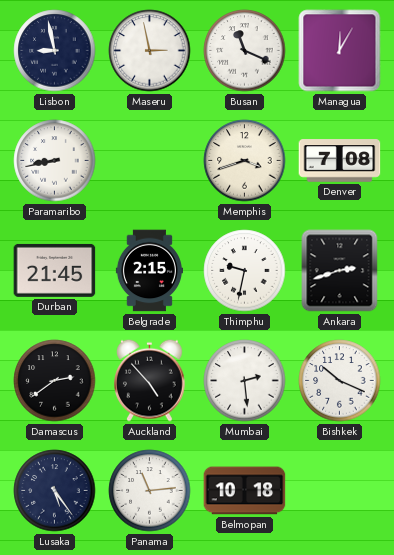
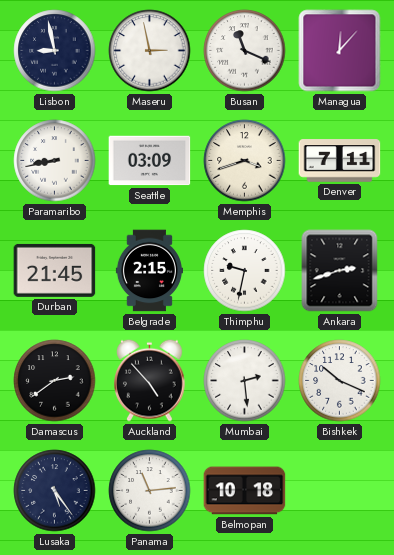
Managua: 12:05 -> 12:07
Seattle: none -> 03:09
Denver: 7:08 -> 7:11
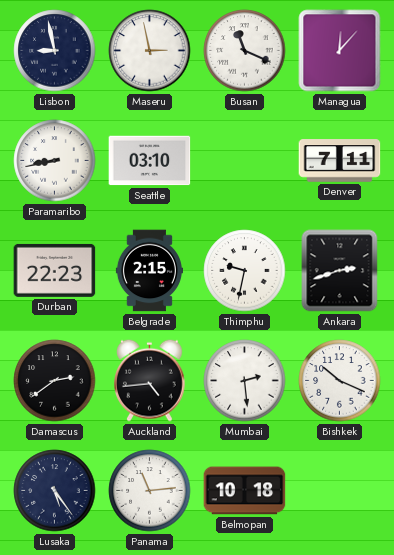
Seattle: 03:09 -> 03:10
Memphis: 3:42 -> none
Durban: 21:45 -> 22:23
Auckland: 4:53 -> 4:44
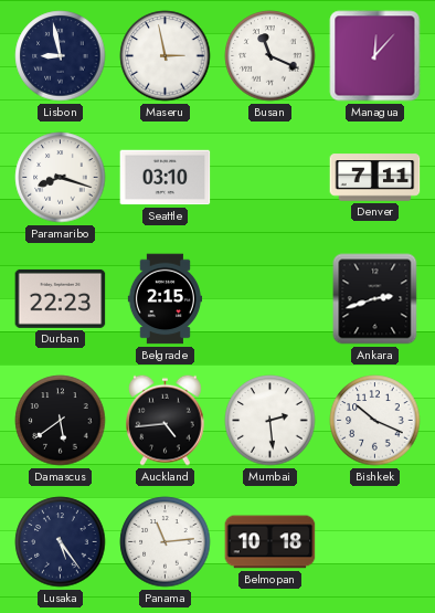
Paramaribo: 8:43 -> 8:18
Thimphu: 9:32 -> none
Damascus: 2:39 -> 5:39
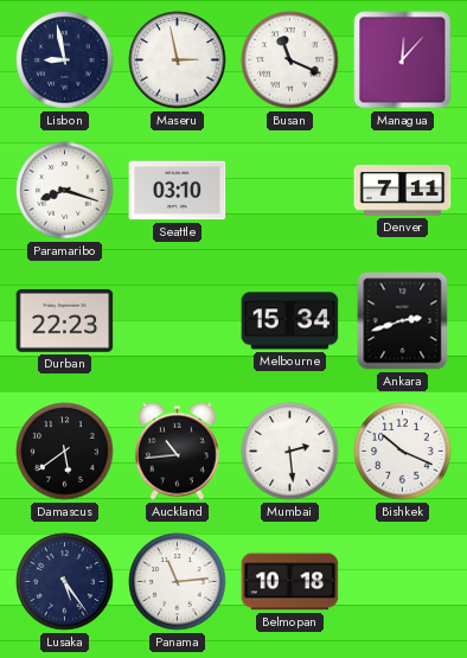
Belgrade: 2:15 -> none
Melbourne: none -> 15:34
Auckland: 4:44 -> 10:44
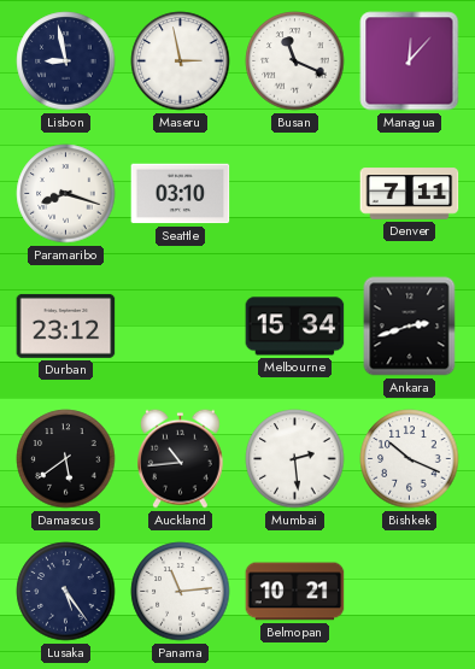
Durban: 22:23 -> 23:12
Belmopan: 10:18 -> 10:21
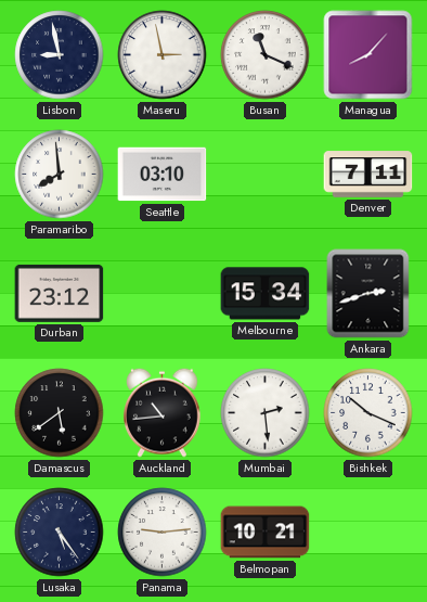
Managua: 12:07 -> 8:07
Paramaribo: 8:18 -> 7:59
Panama: 11:14 -> 9:14
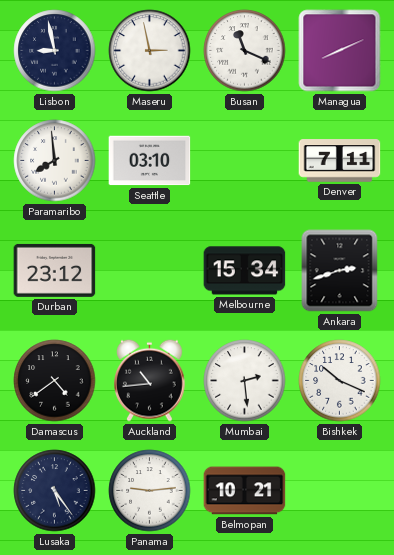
Managua: 8:07 -> 8:11
Damascus: 5:39 -> 4:39
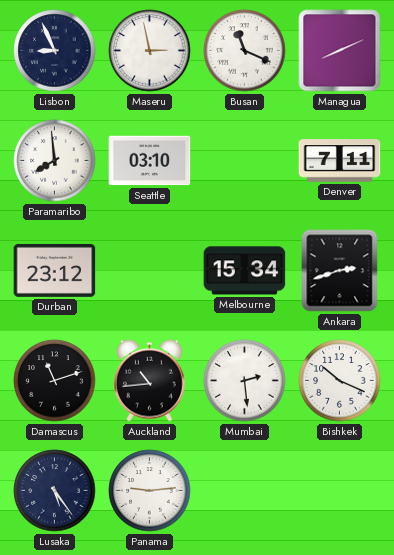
Lisbon: 8:58 -> 8:56
Damascus: 4:39 -> 11:12
Belmopan: 10:21 -> none
